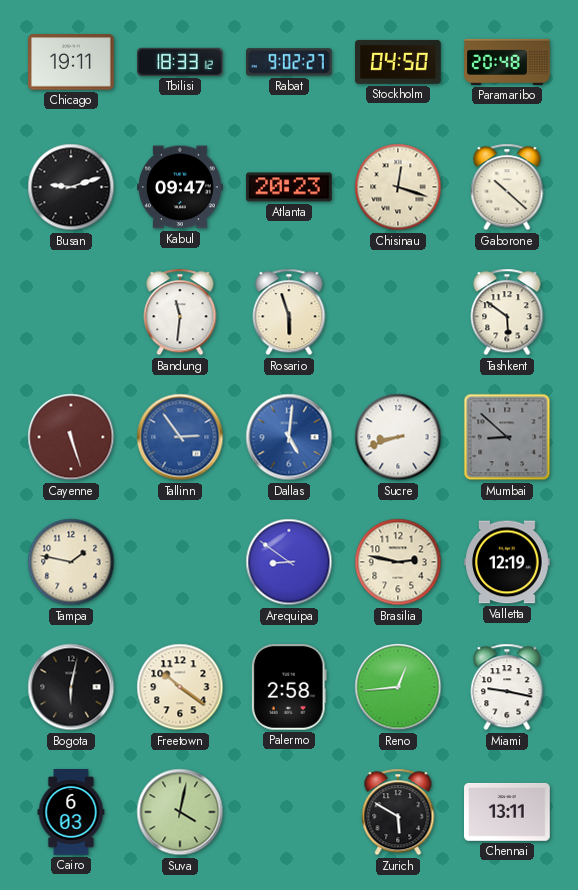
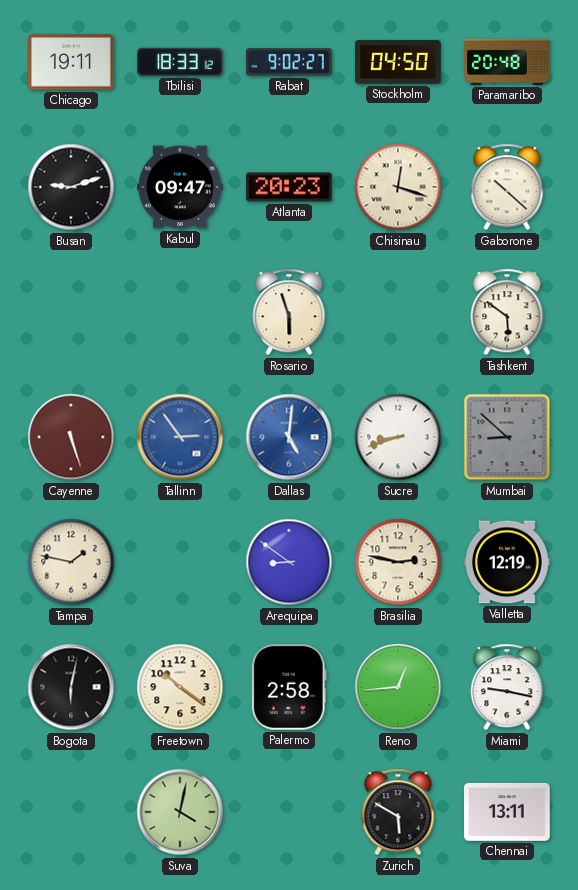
Bandung: 11:31 -> none
Cairo: 6:03 -> none
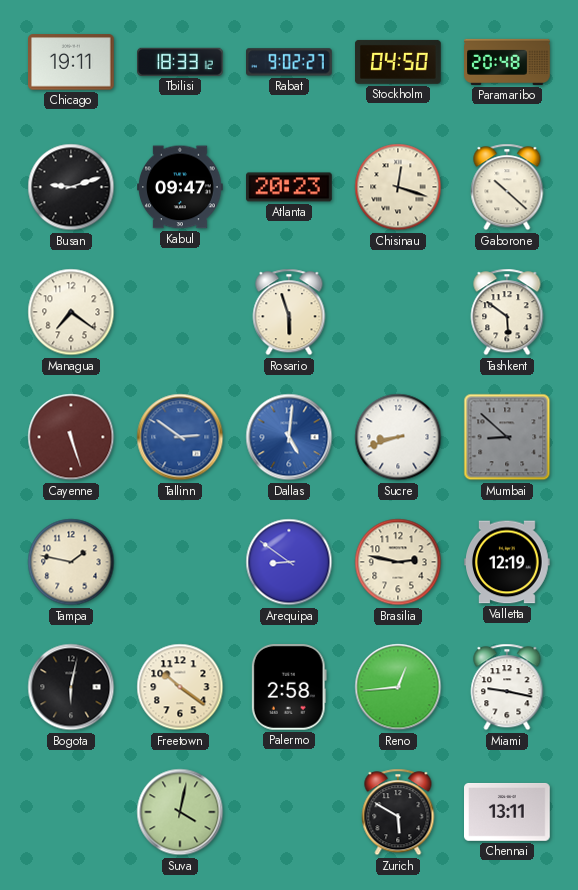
Managua: none -> 7:21
Tallinn: 2:54 -> 2:51
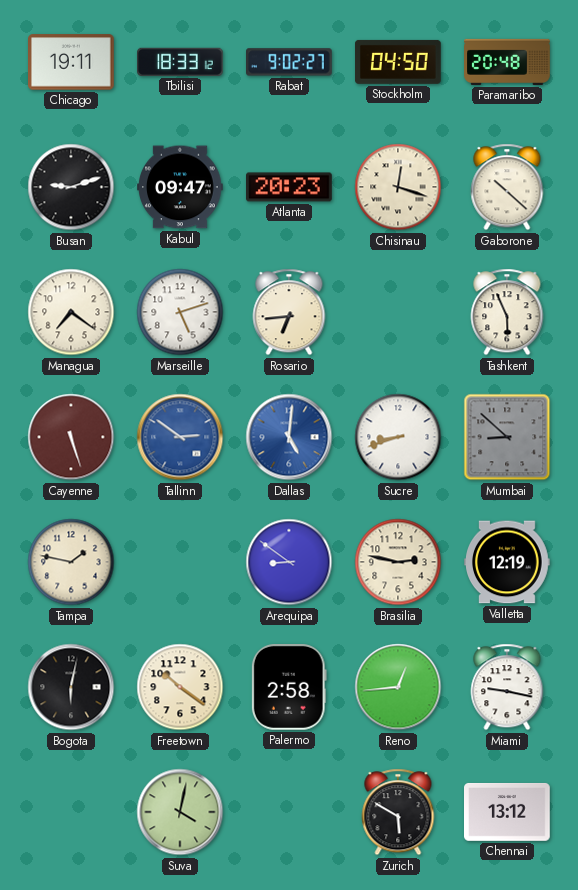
Marseille: none -> 5:12
Rosario: 5:57 -> 6:44
Tashkent: 5:51 -> 5:56
Chennai: 13:11 -> 13:12
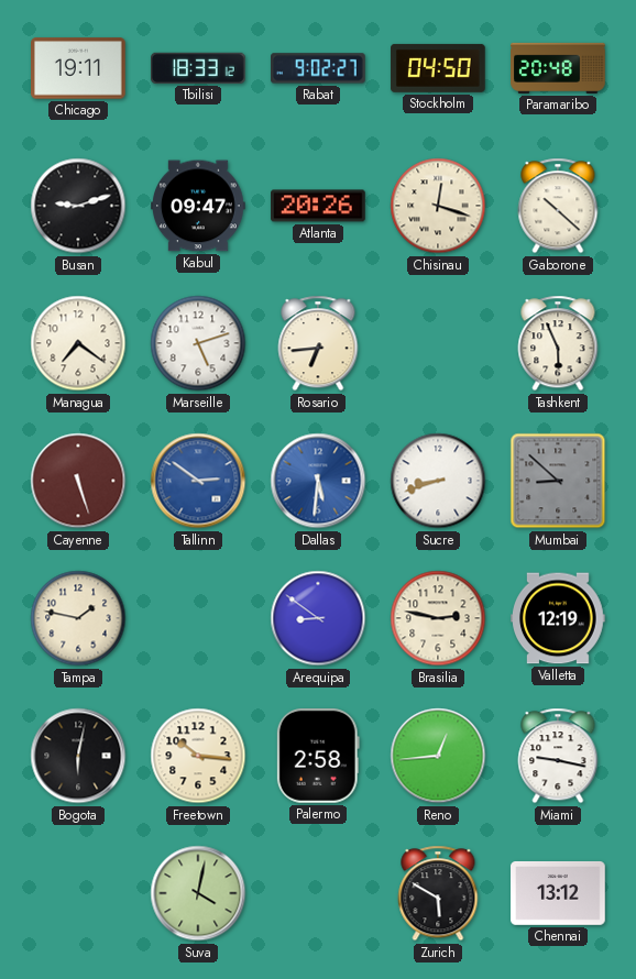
Atlanta: 20:23 -> 20:26
Dallas: 5:01 -> 5:31
Freetown: 10:21 -> 10:16
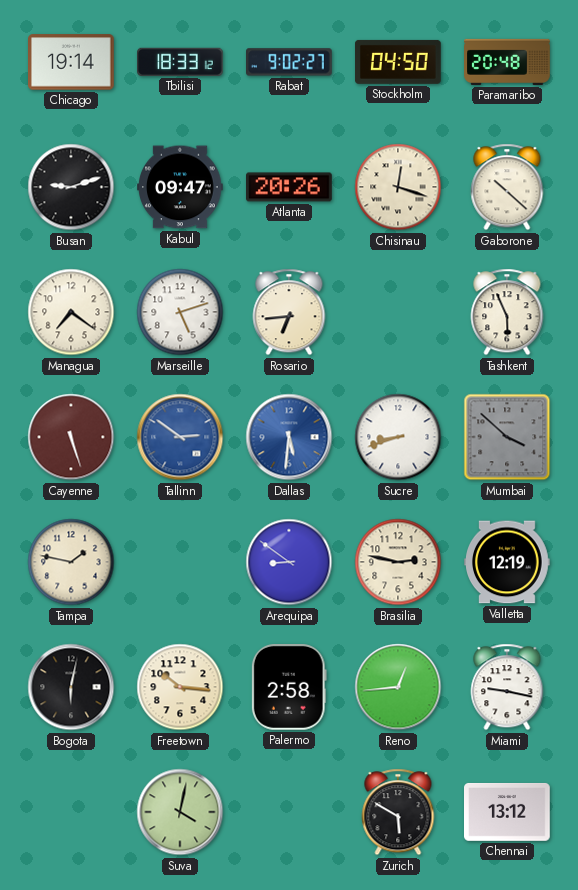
Chicago: 19:11 -> 19:14
Mumbai: 8:52 -> 3:52
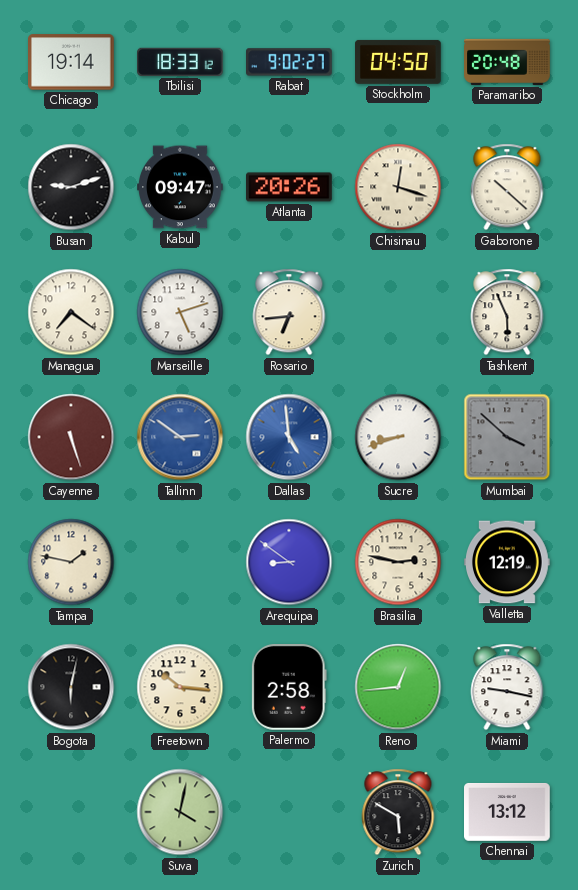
Dallas: 5:31 -> 4:59
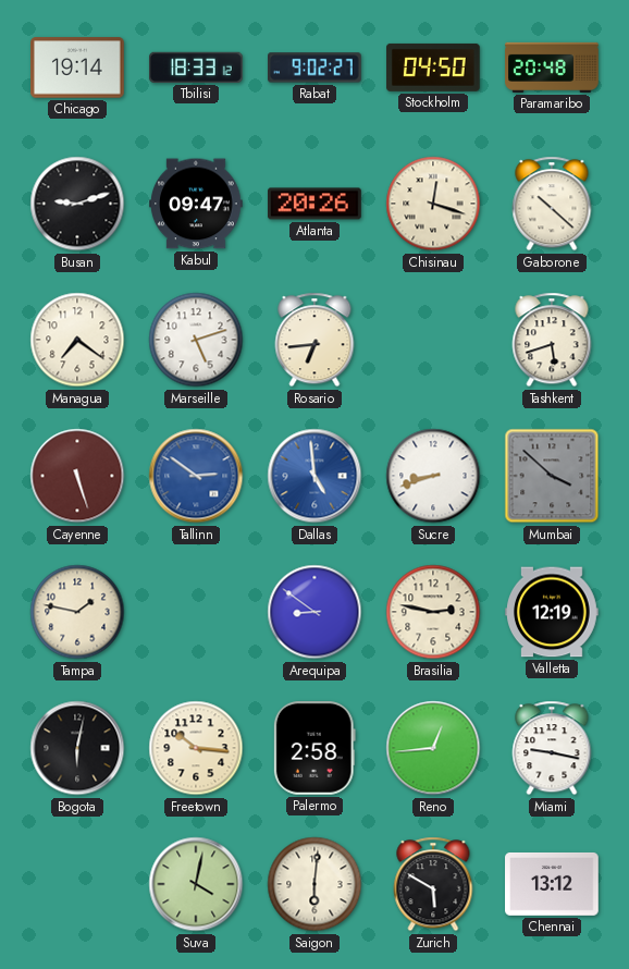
Tashkent: 5:56 -> 5:42
Saigon: none -> 6:01
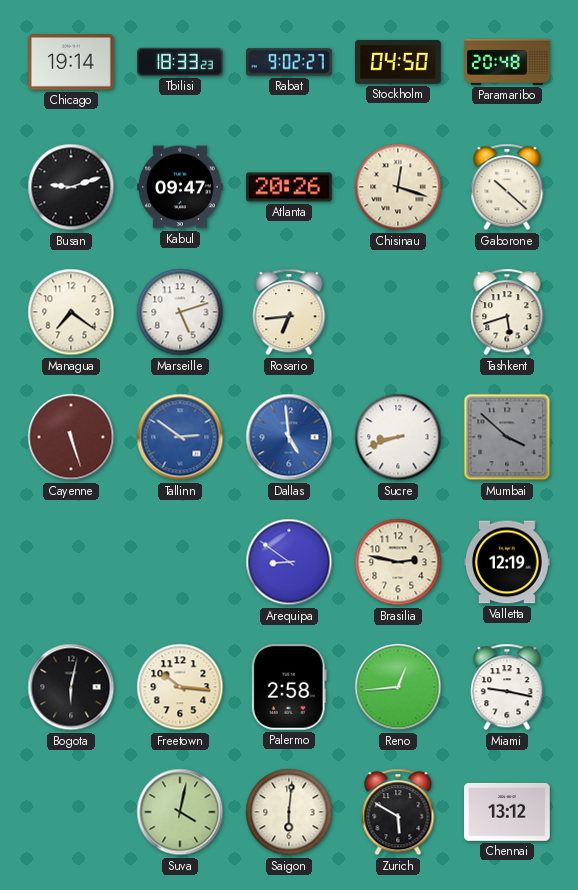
Tbilisi: 18:33:12 -> 18:33:23
Tampa: 1:47 -> none
